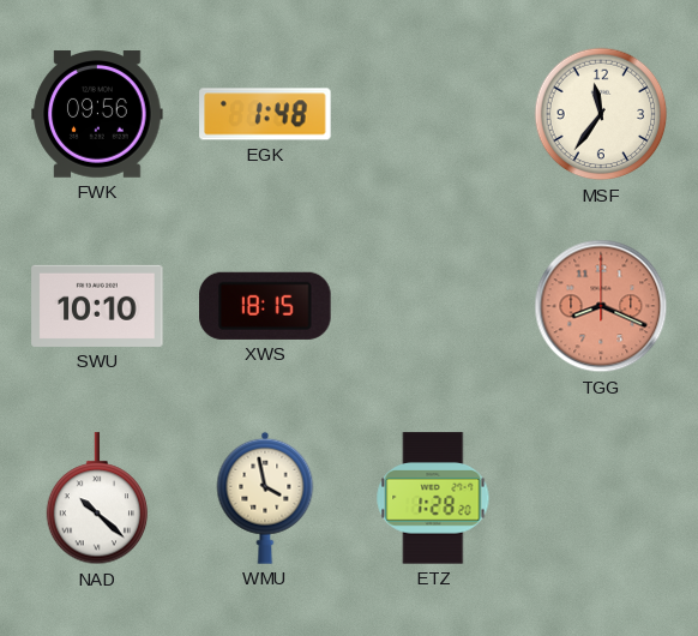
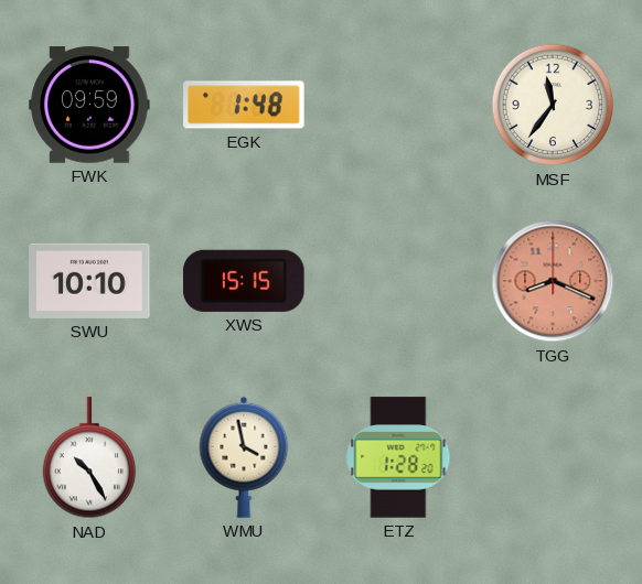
FWK: 09:56 -> 09:59
XWS: 18:15 -> 15:15
NAD: 10:22 -> 10:25
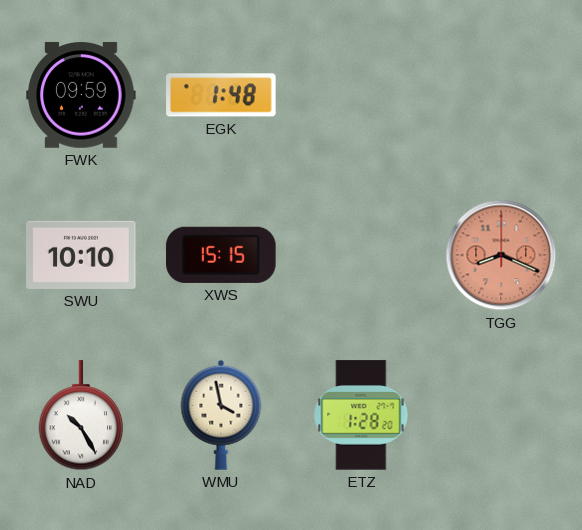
MSF: 11:36 -> none
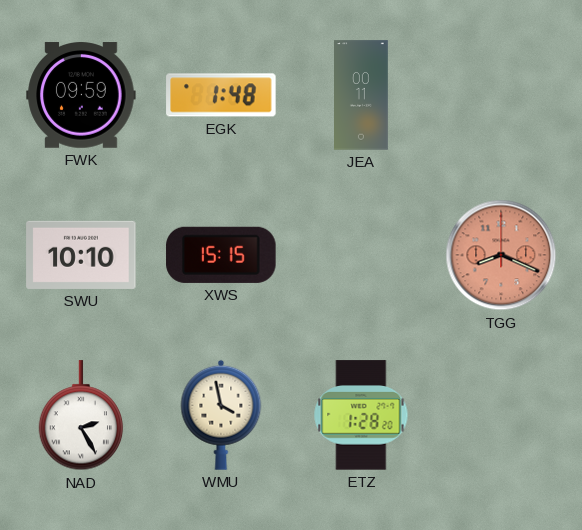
JEA: none -> 00:11
NAD: 10:25 -> 2:25
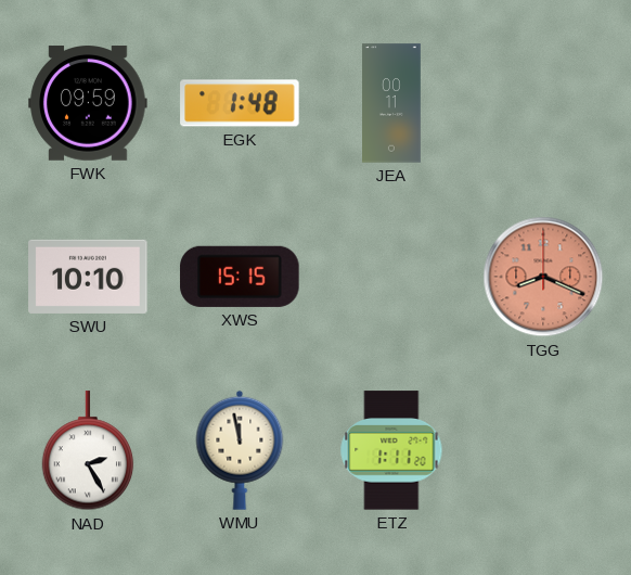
WMU: 3:58 -> 11:58
ETZ: 1:28 -> 1:11
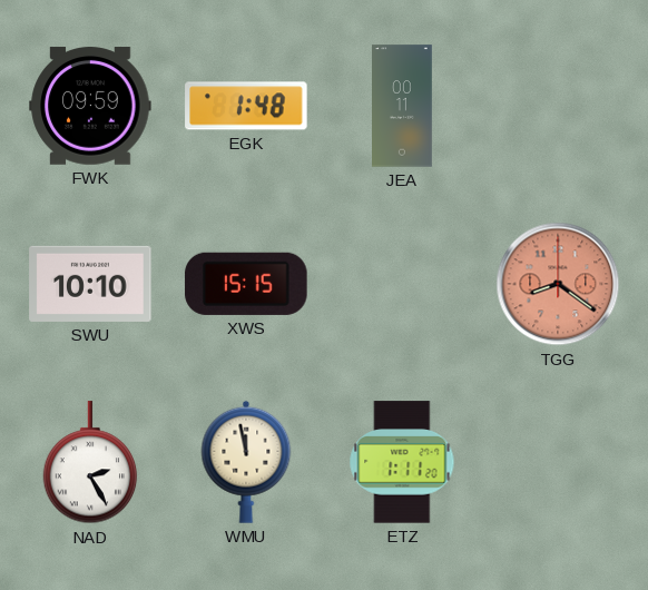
TGG: 8:19 -> 8:21
